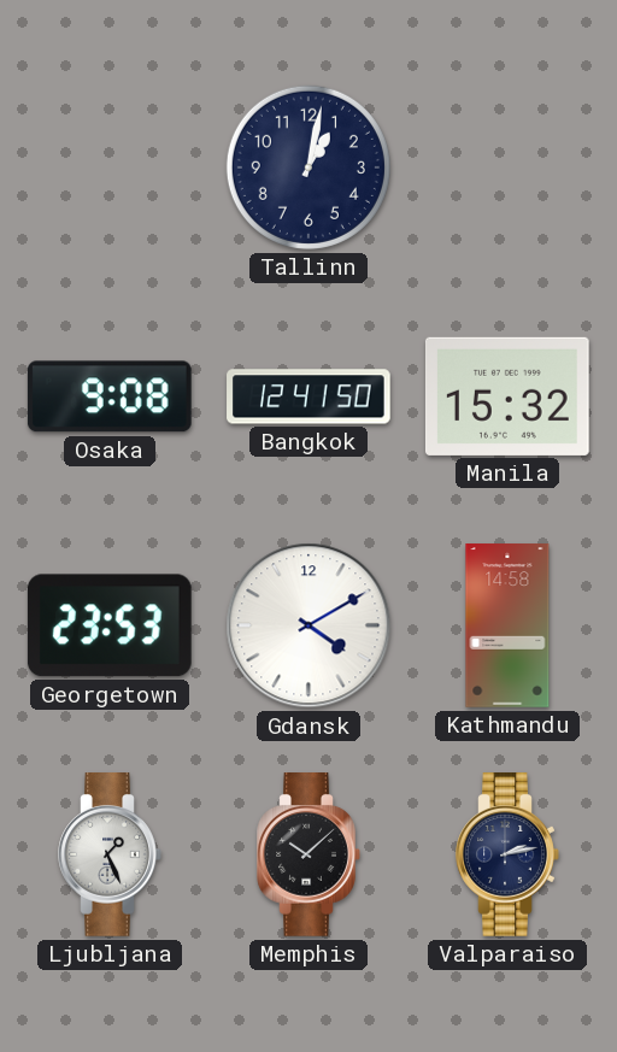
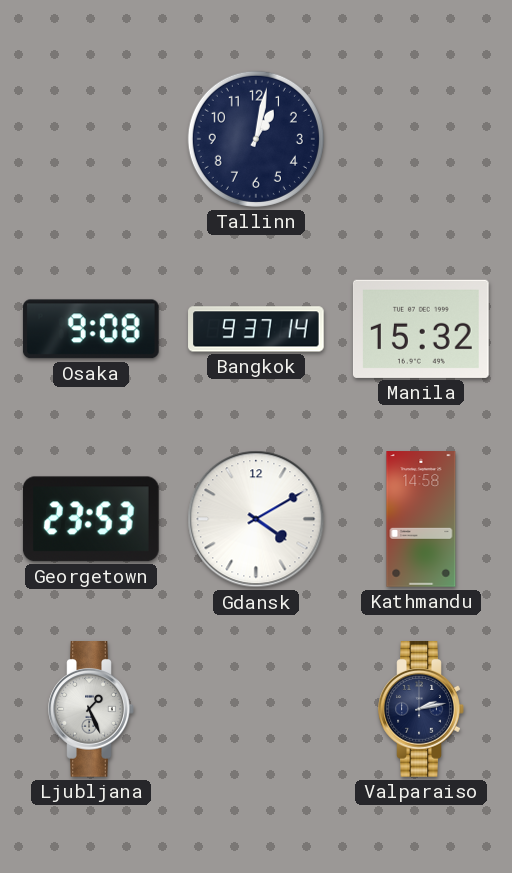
Bangkok: 12:41 -> 9:37
Memphis: 10:08 -> none
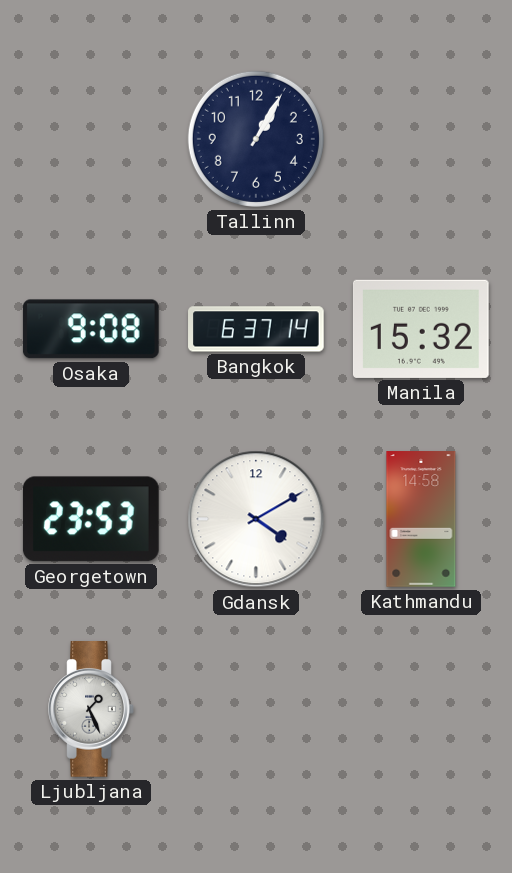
Tallinn: 1:02 -> 1:05
Bangkok: 9:37 -> 6:37
Valparaiso: 2:13 -> none
